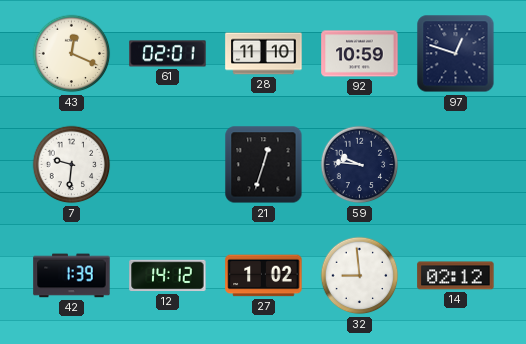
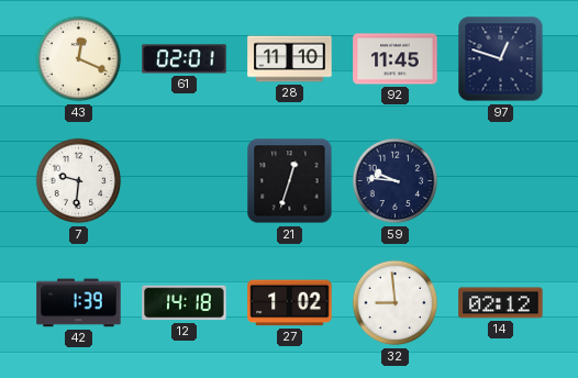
92: 10:59 -> 11:45
12: 14:12 -> 14:18
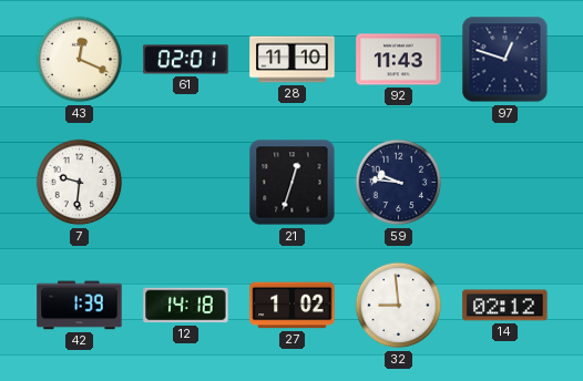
92: 11:45 -> 11:43
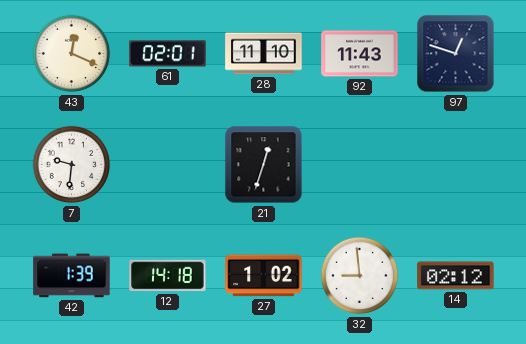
59: 9:46 -> none
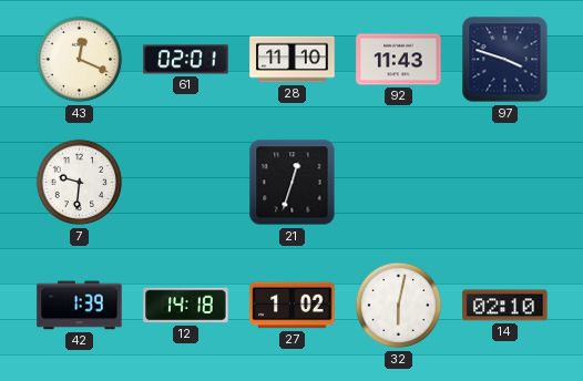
97: 12:48 -> 3:48
32: 8:59 -> 6:02
14: 02:12 -> 02:10
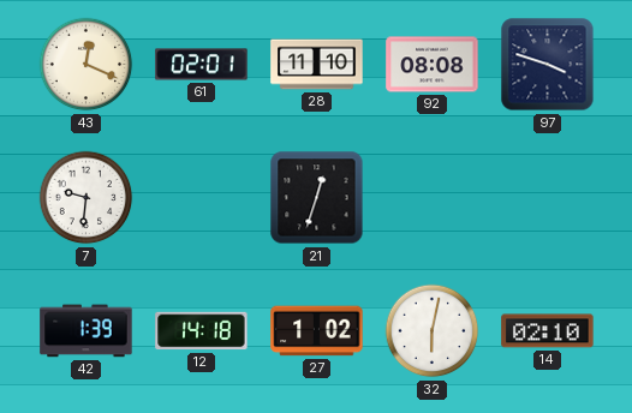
92: 11:43 -> 08:08
